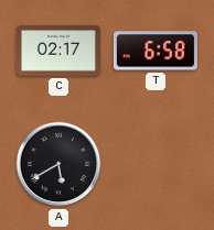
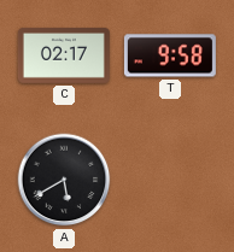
T: 6:58 -> 9:58
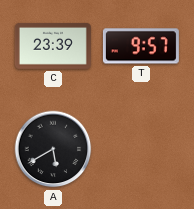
C: 02:17 -> 23:39
T: 9:58 -> 9:57
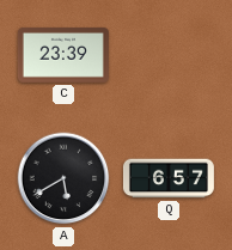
T: 9:57 -> none
Q: none -> 6:57
